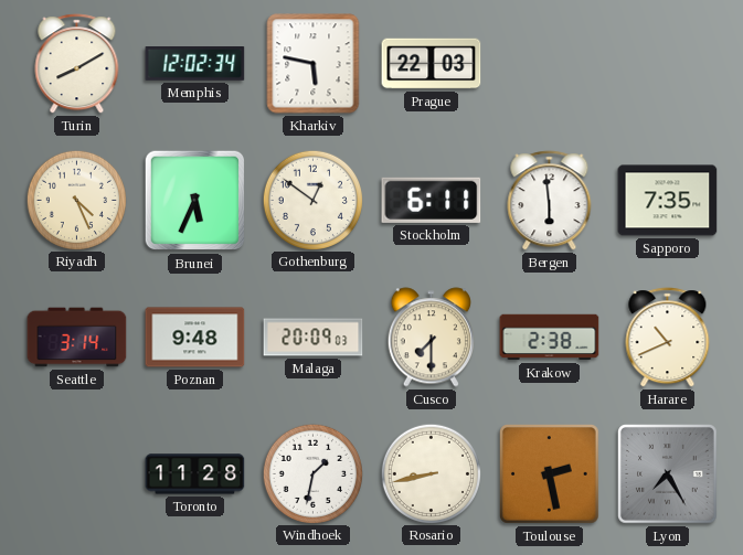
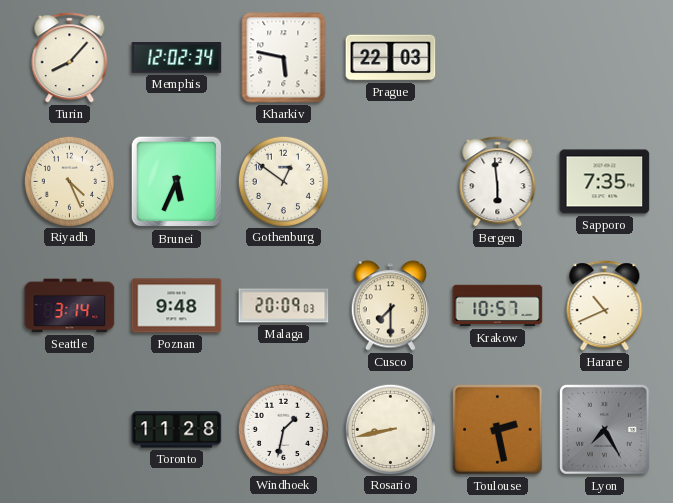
Turin: 8:10 -> 8:07
Stockholm: 6:11 -> none
Krakow: 2:38 -> 10:57
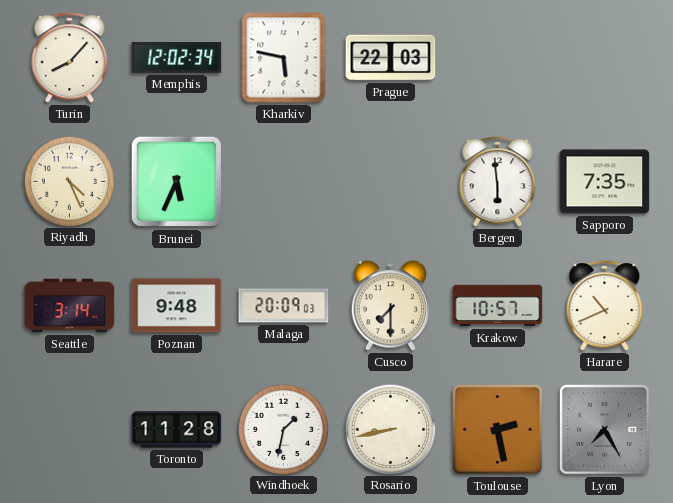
Gothenburg: 12:51 -> none
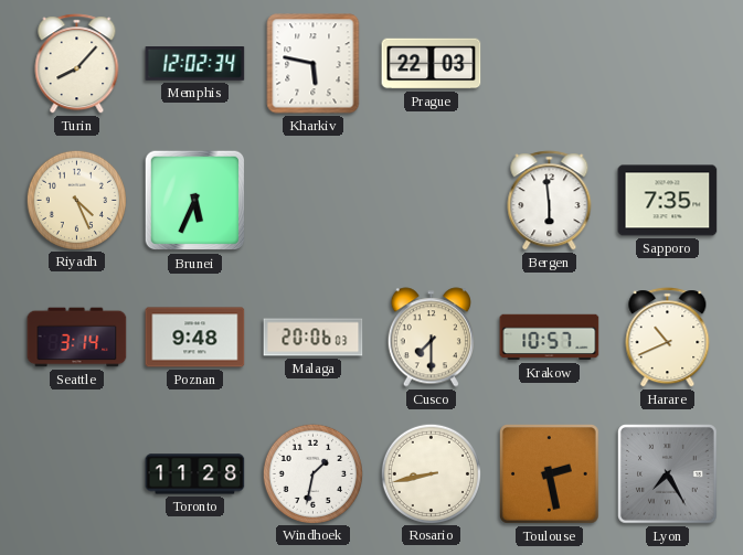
Malaga: 20:09 -> 20:06
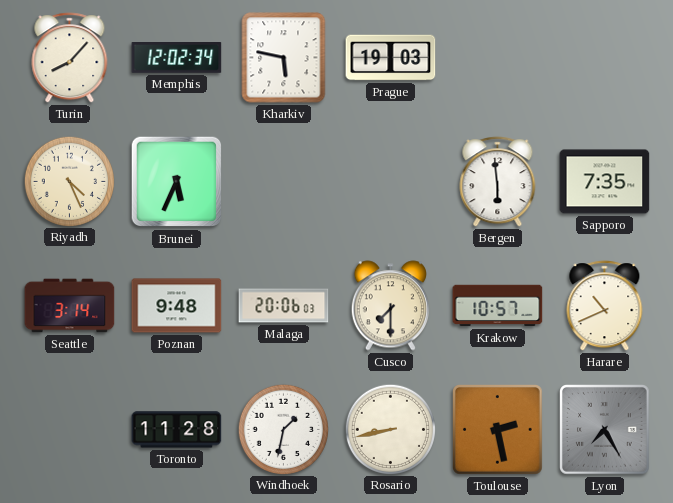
Prague: 22:03 -> 19:03
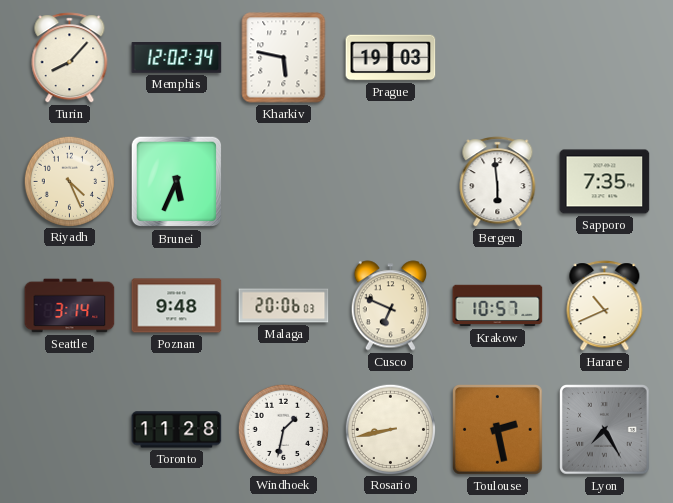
Cusco: 7:30 -> 6:49
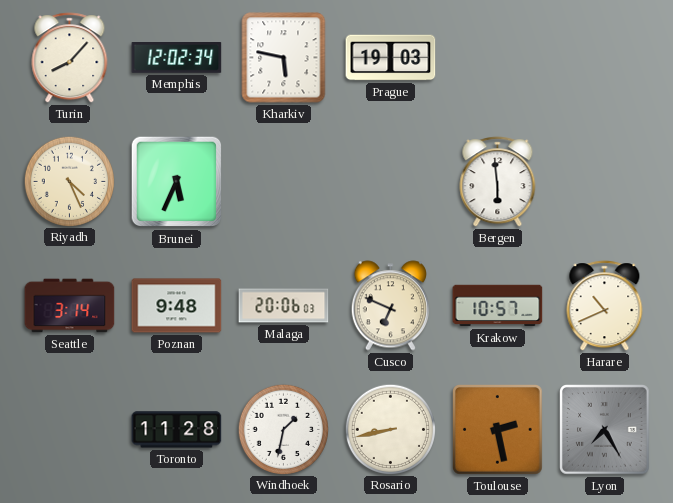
Sapporo: 7:35 -> none
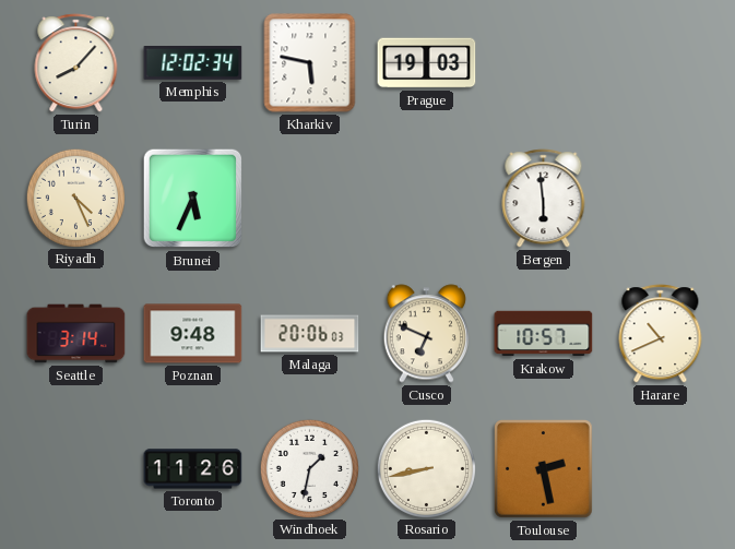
Toronto: 11:28 -> 11:26
Lyon: 7:25 -> none
